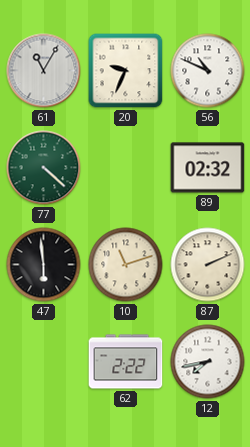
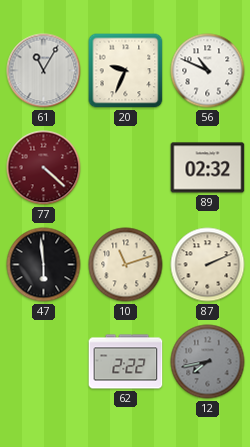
77 dial: green -> burgundy
12 dial: white -> grey
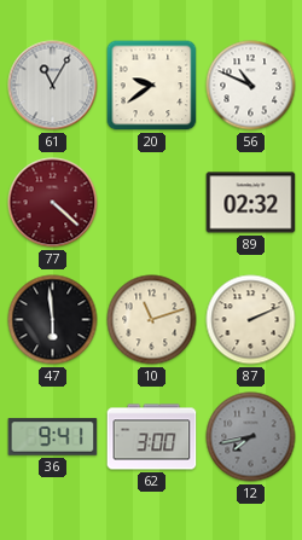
20: 9:34 -> 9:39
36: none -> 9:41
62: 2:22 -> 3:00
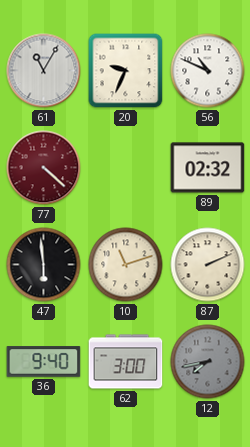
20: 9:39 -> 9:34
36: 9:41 -> 9:40
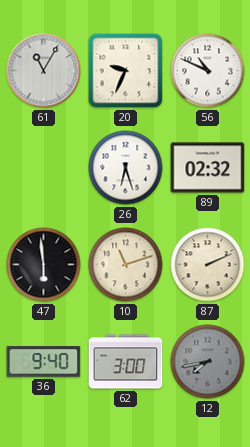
77: 4:22 -> none
26: none -> 6:27
